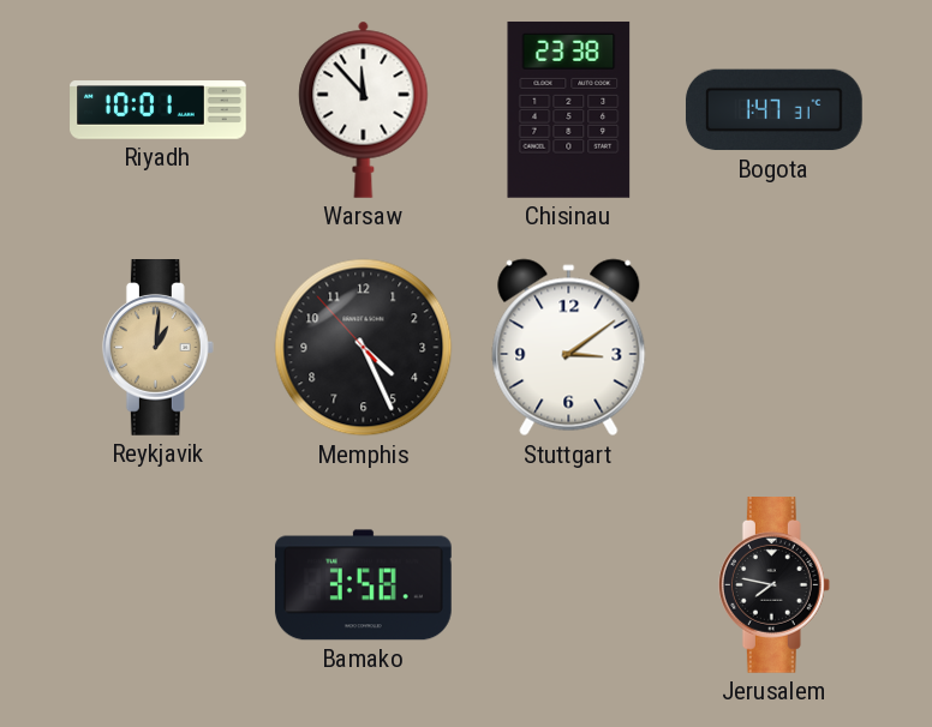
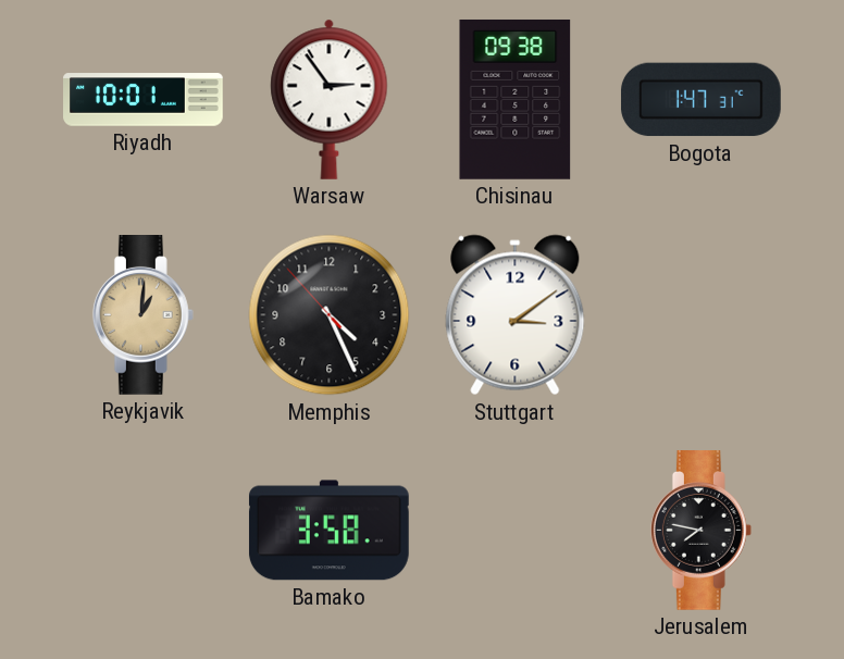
Warsaw: 11:53 -> 2:54
Chisinau: 23:38 -> 09:38
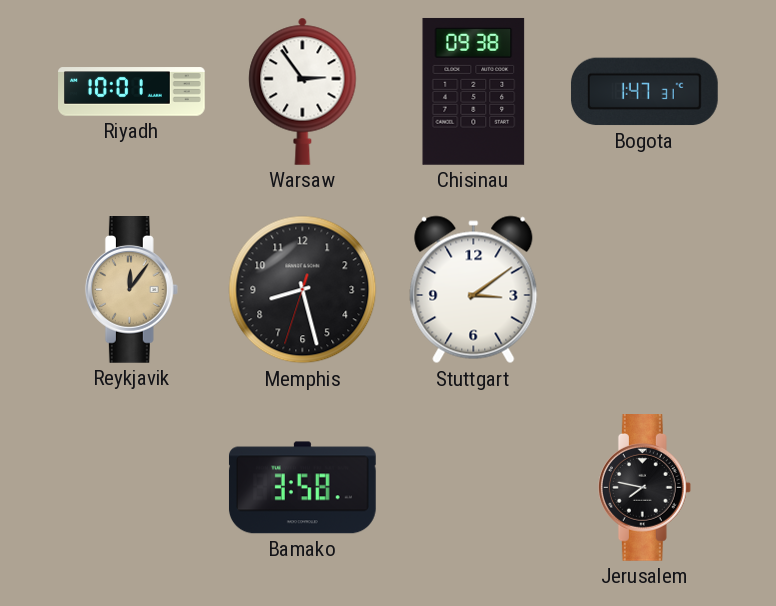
Reykjavik: 1:01 -> 12:06
Memphis: 4:25 -> 8:27
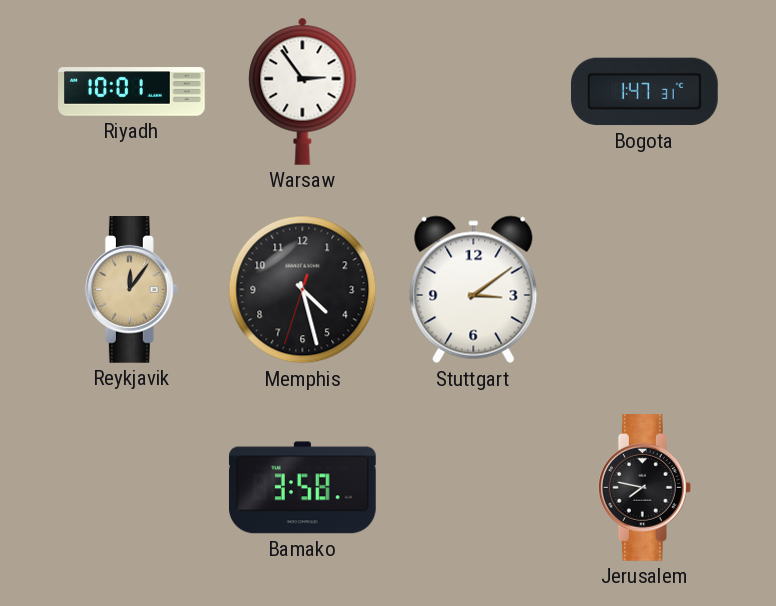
Chisinau: 09:38 -> none
Memphis: 8:27 -> 4:27
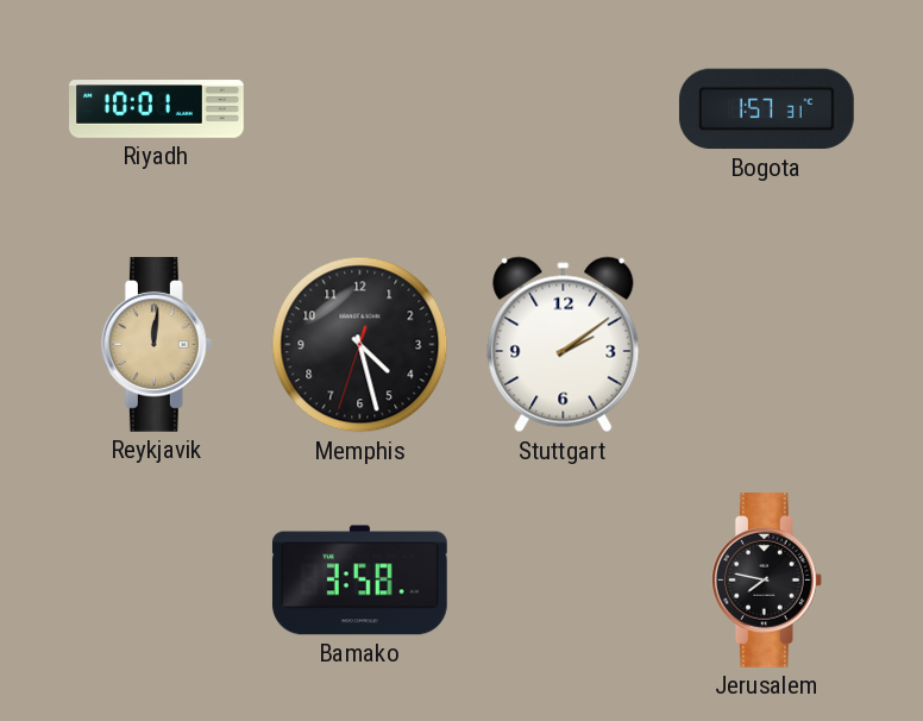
Warsaw: 2:54 -> none
Bogota: 1:47 -> 1:57
Reykjavik: 12:06 -> 12:01
Stuttgart: 3:09 -> 2:09
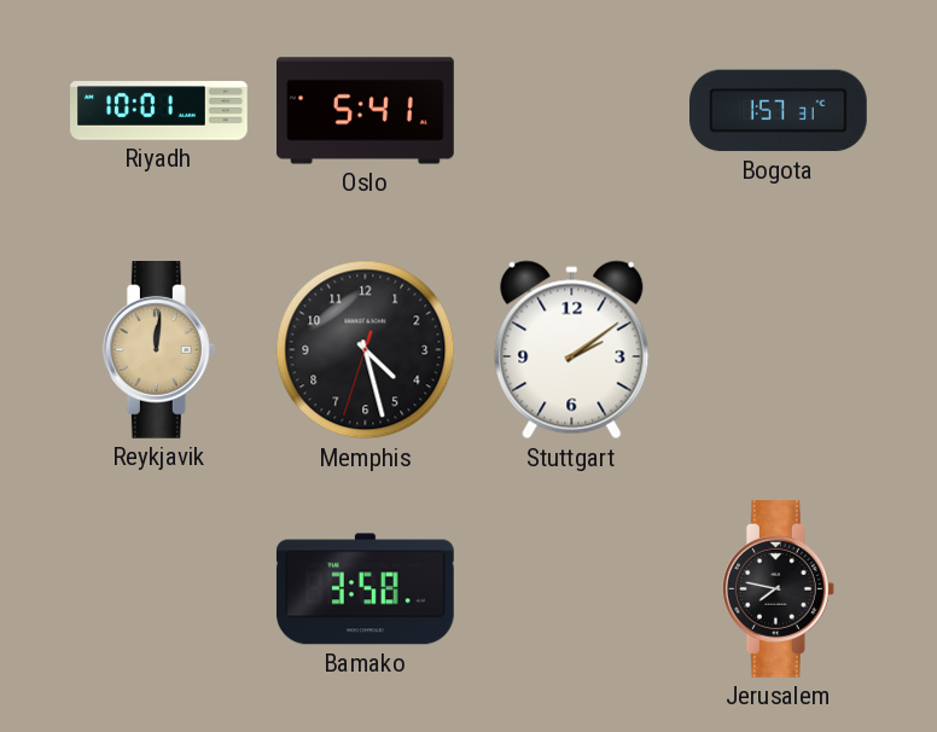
Oslo: none -> 5:41
